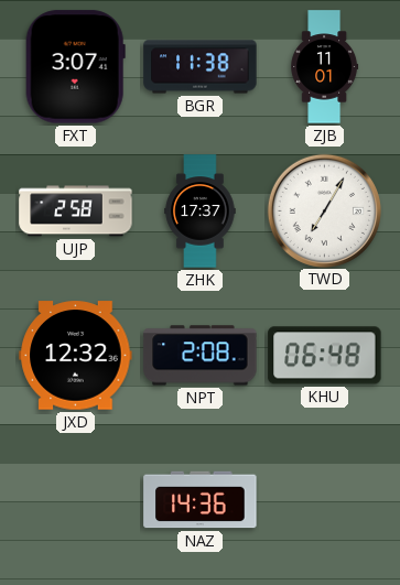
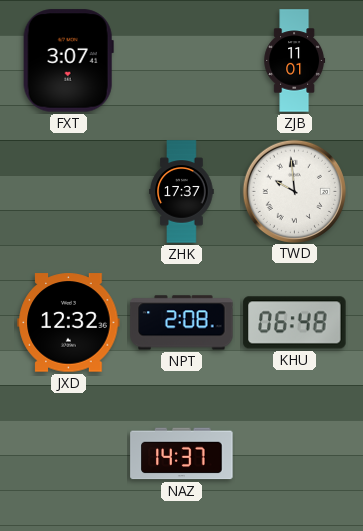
BGR: 11:38 -> none
UJP: 2:58 -> none
TWD: 7:05 -> 9:59
NAZ: 14:36 -> 14:37
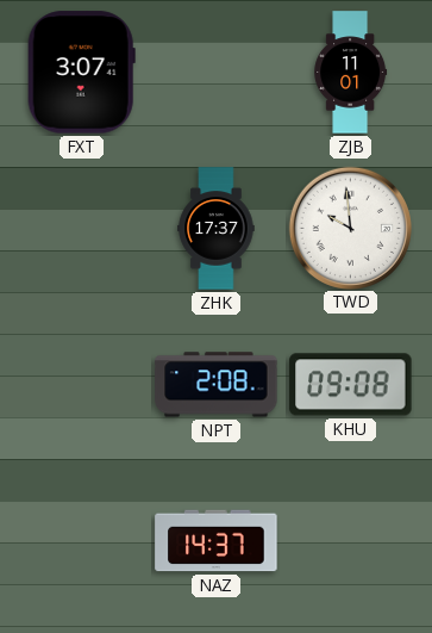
JXD: 12:32 -> none
KHU: 06:48 -> 09:08
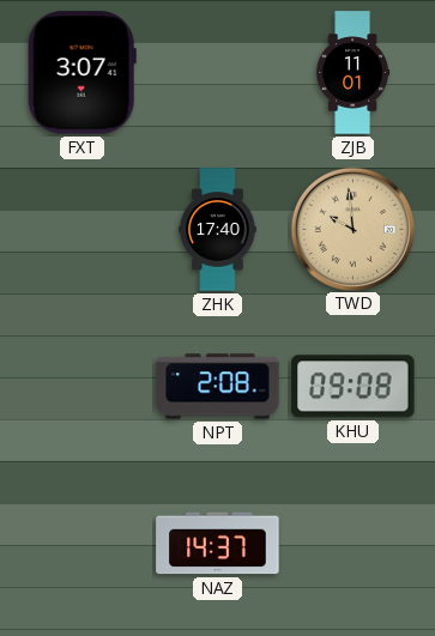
ZHK: 17:37 -> 17:40
TWD dial: white -> champagne
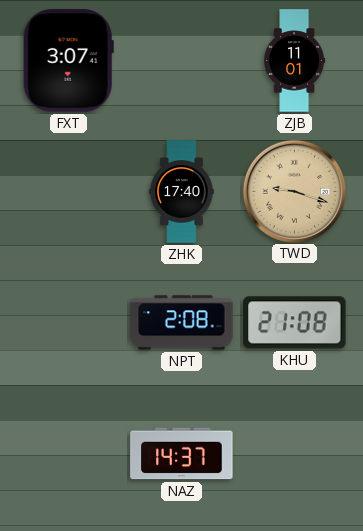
TWD: 9:59 -> 9:18
KHU: 09:08 -> 21:08
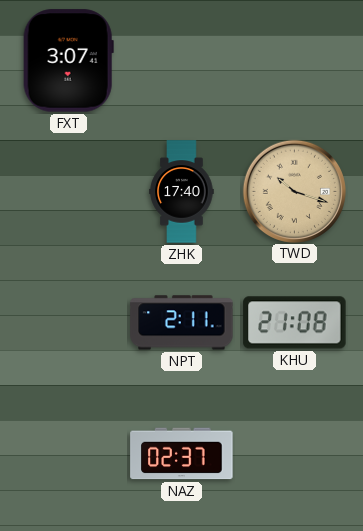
ZJB: 11:01 -> none
TWD: 9:18 -> 10:18
NPT: 2:08 -> 2:11
NAZ: 14:37 -> 02:37
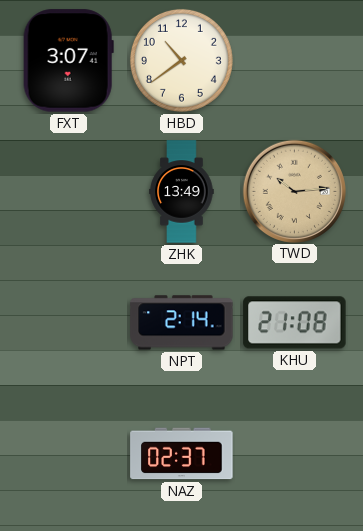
HBD: none -> 10:39
ZHK: 17:40 -> 13:49
TWD: 10:18 -> 10:14
NPT: 2:11 -> 2:14
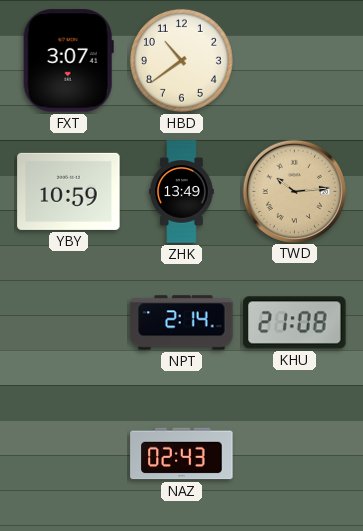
YBY: none -> 10:59
NAZ: 02:37 -> 02:43
